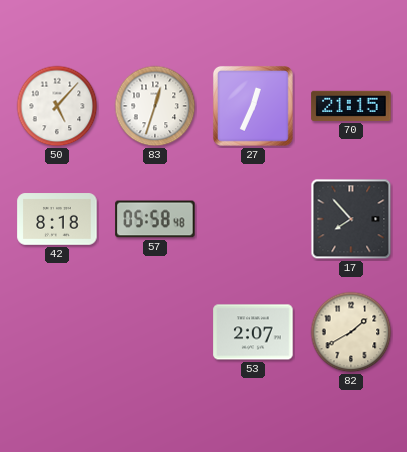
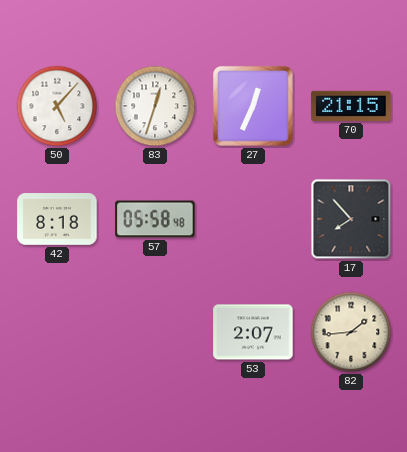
82: 1:40 -> 1:44
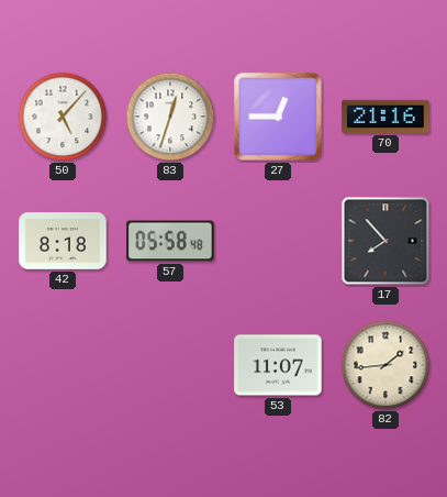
27: 12:34 -> 12:45
70: 21:15 -> 21:16
53: 2:07 -> 11:07
